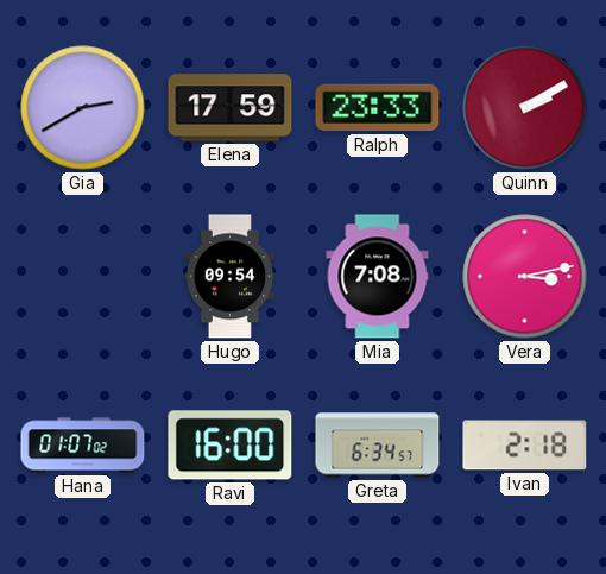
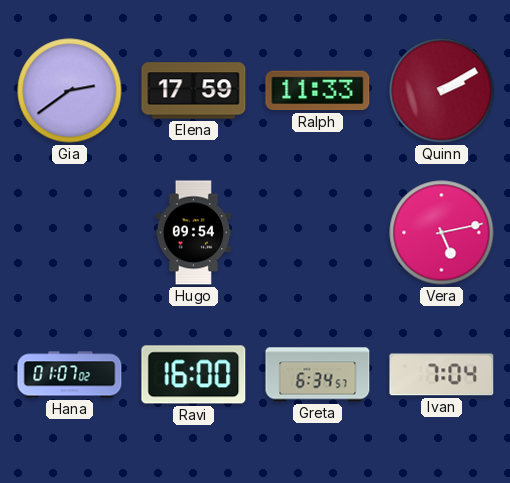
Gia: 2:40 -> 2:39
Ralph: 23:33 -> 11:33
Mia: 7:08 -> none
Vera: 3:13 -> 5:13
Ivan: 2:18 -> 7:04
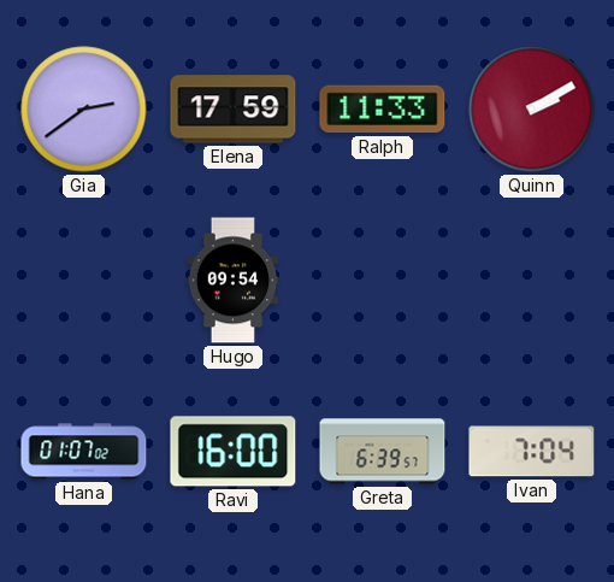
Vera: 5:13 -> none
Greta: 6:34 -> 6:39
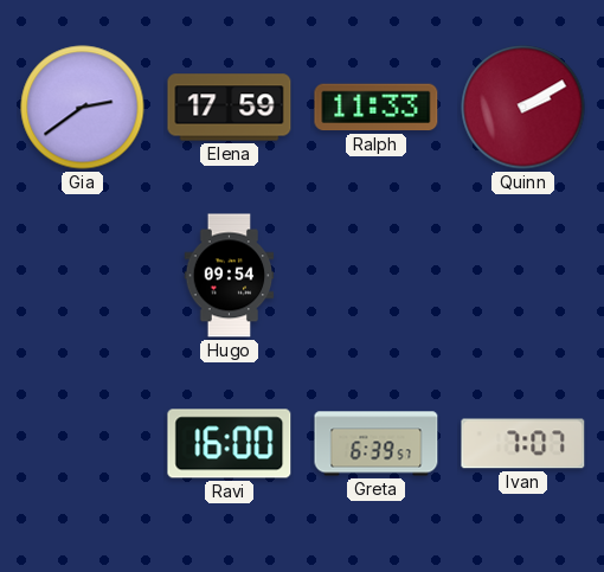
Hana: 01:07 -> none
Ivan: 7:04 -> 7:07
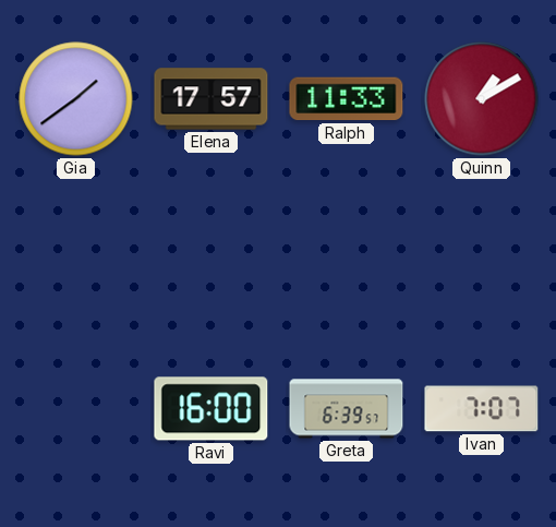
Gia: 2:39 -> 1:39
Elena: 17:59 -> 17:57
Quinn: 2:10 -> 1:10
Hugo: 09:54 -> none
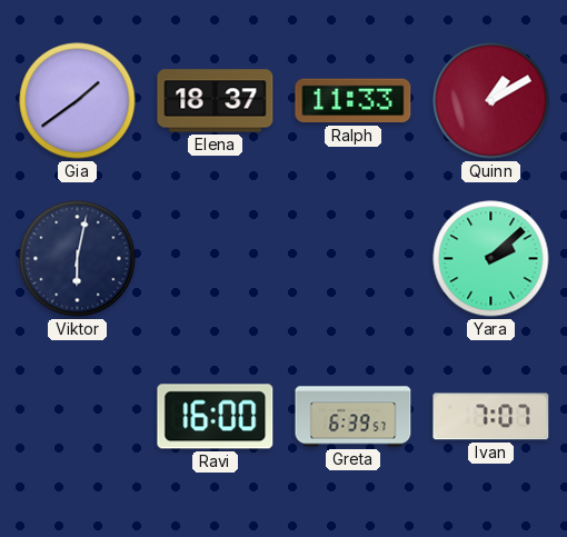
Elena: 17:57 -> 18:37
Viktor: none -> 6:02
Yara: none -> 2:08
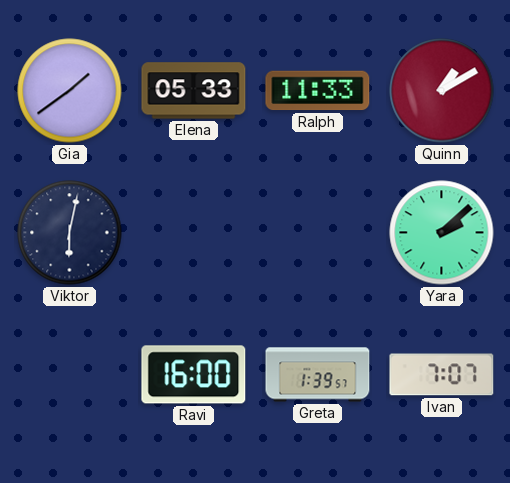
Elena: 18:37 -> 05:33
Greta: 6:39 -> 1:39
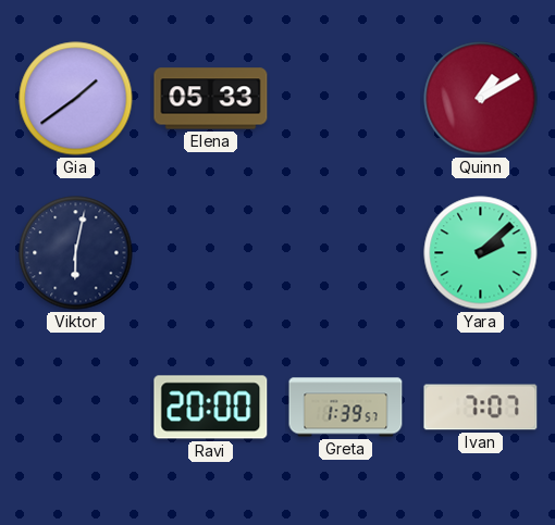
Ralph: 11:33 -> none
Ravi: 16:00 -> 20:00
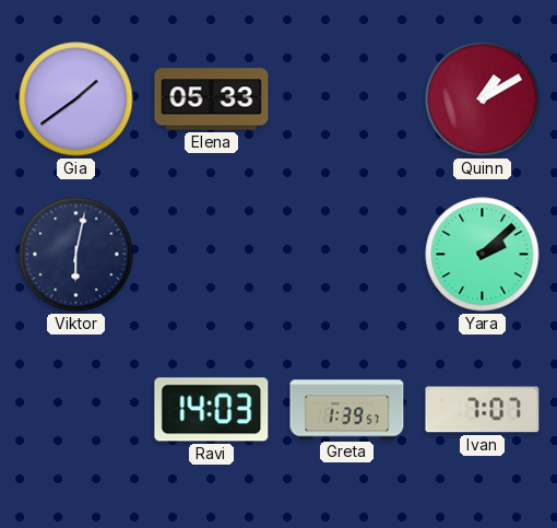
Ravi: 20:00 -> 14:03
